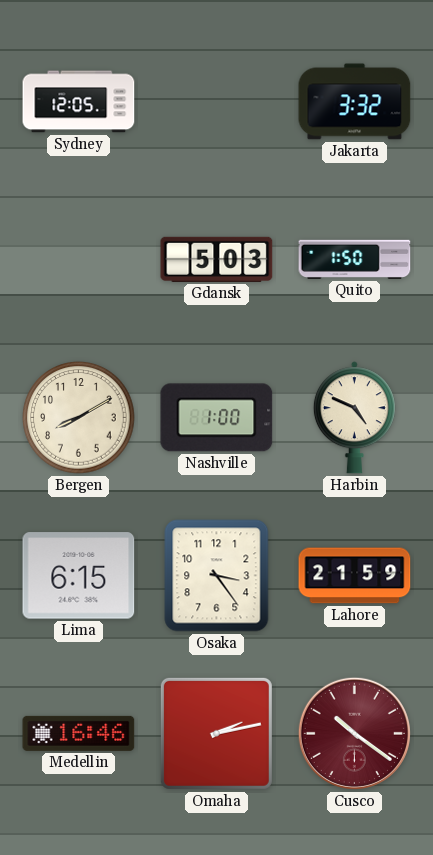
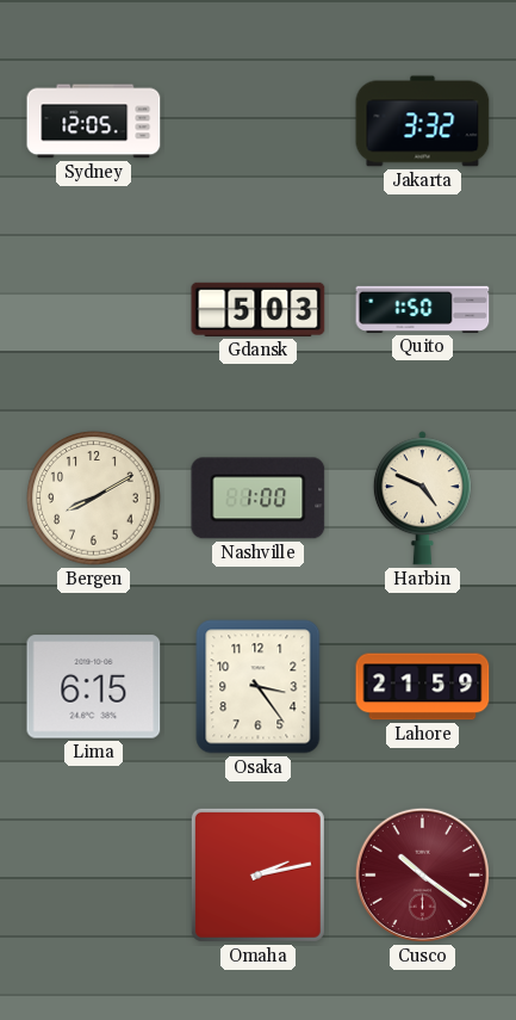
Medellin: 16:46 -> none
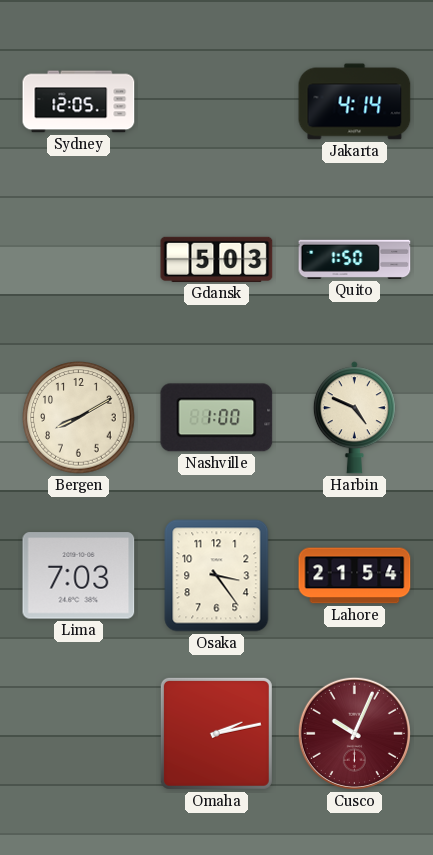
Jakarta: 3:32 -> 4:14
Lima: 6:15 -> 7:03
Lahore: 21:59 -> 21:54
Cusco: 10:21 -> 10:04
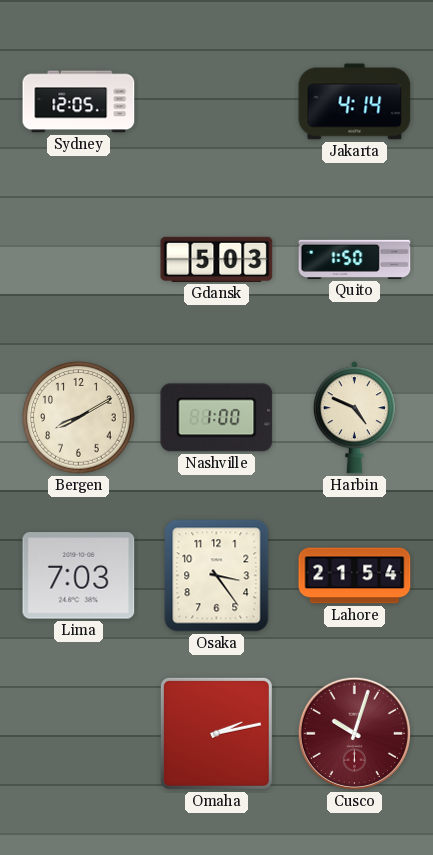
Cusco: 10:04 -> 10:03
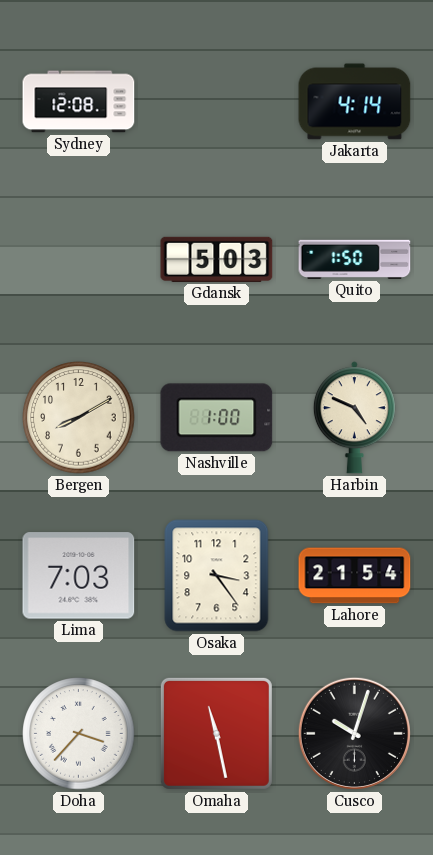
Sydney: 12:05 -> 12:08
Doha: none -> 3:37
Omaha: 2:13 -> 11:28
Cusco dial: burgundy -> black
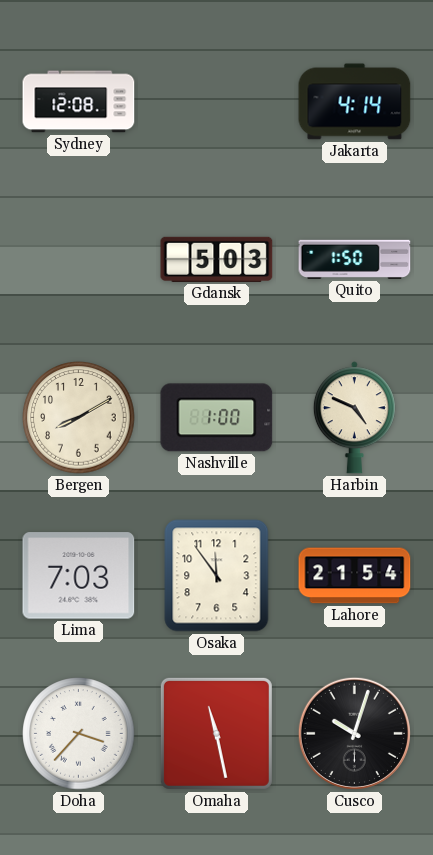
Osaka: 3:24 -> 11:54
